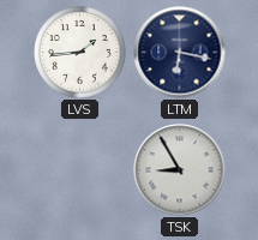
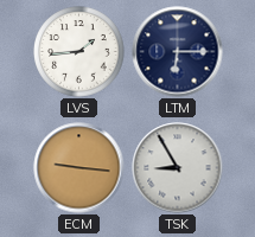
LTM: 6:17 -> 6:15
ECM: none -> 9:16
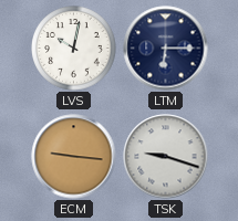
LVS: 1:44 -> 10:02
TSK: 8:55 -> 9:18
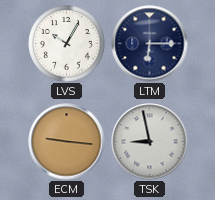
LVS: 10:02 -> 10:05
TSK: 9:18 -> 8:58
